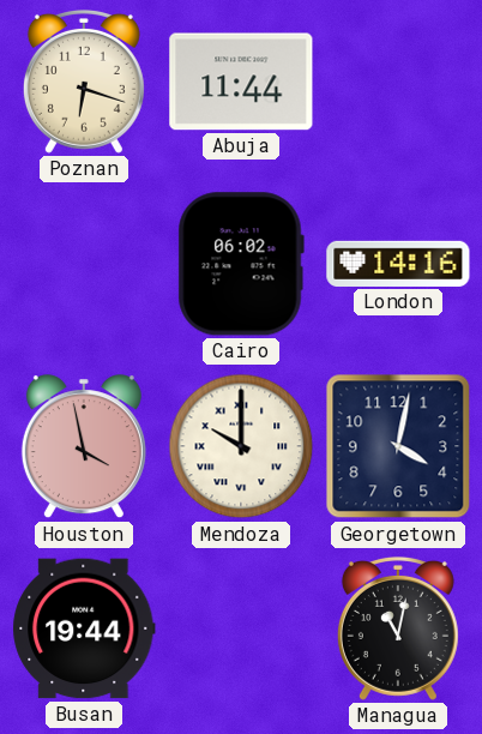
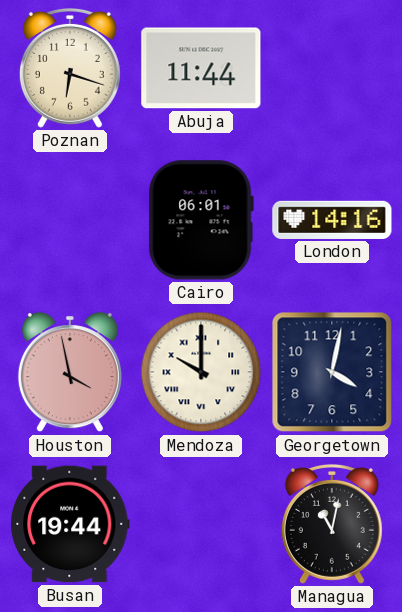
Cairo: 06:02 -> 06:01
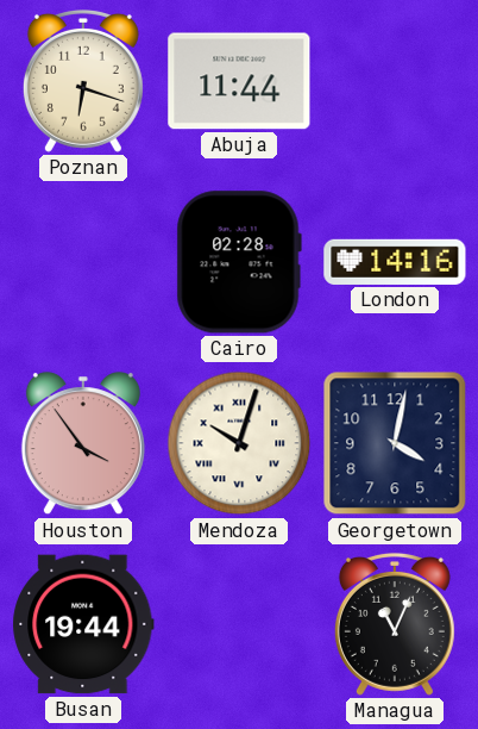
Cairo: 06:01 -> 02:28
Houston: 3:58 -> 3:54
Mendoza: 10:00 -> 10:03
Managua: 11:02 -> 11:04
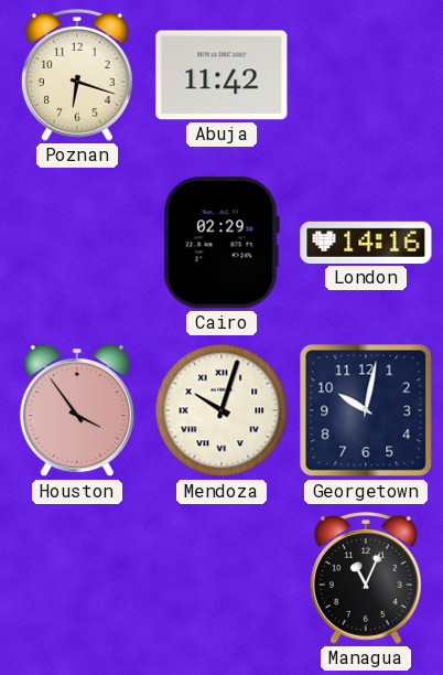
Abuja: 11:44 -> 11:42
Cairo: 02:28 -> 02:29
Georgetown: 4:02 -> 10:02
Busan: 19:44 -> none
